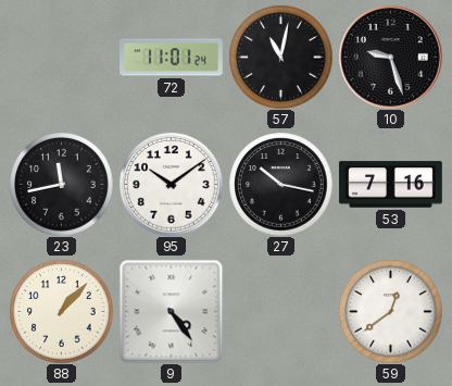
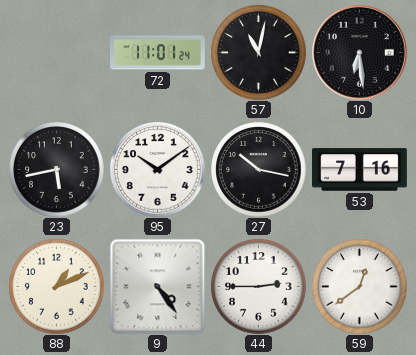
10: 9:27 -> 6:29
23: 11:43 -> 5:43
88: 1:07 -> 1:11
44: none -> 2:45
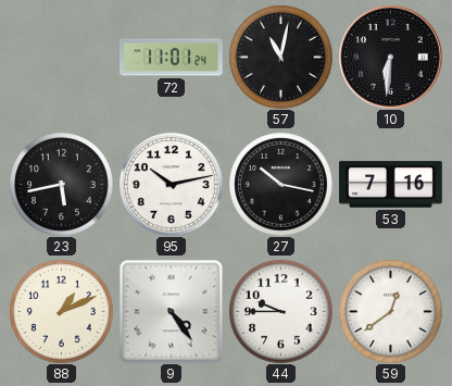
10: 6:29 -> 6:31
95: 10:09 -> 10:13
44: 2:45 -> 9:45
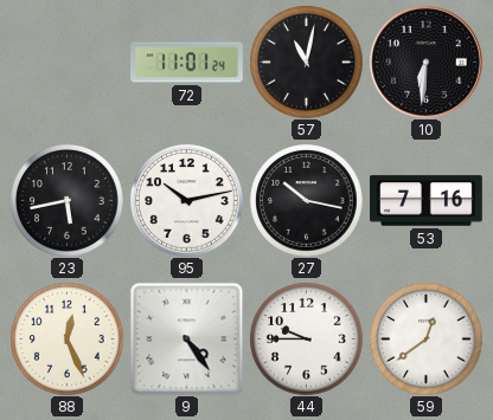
88: 1:11 -> 12:26
